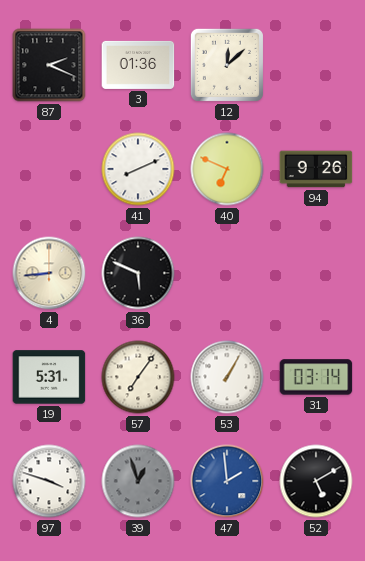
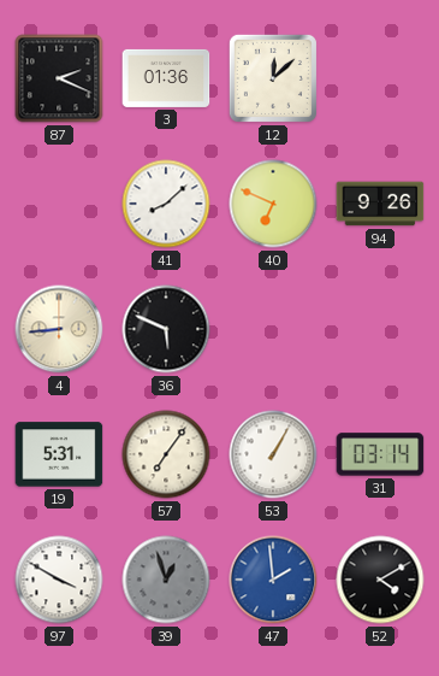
41: 8:11 -> 8:08
97: 3:48 -> 3:50
52: 5:10 -> 4:10
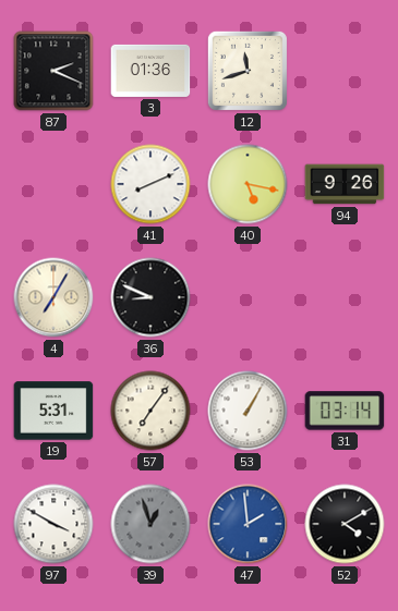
12: 12:08 -> 11:42
41: 8:08 -> 8:11
40: 6:49 -> 5:17
4: 8:44 -> 7:05
36: 5:49 -> 8:49
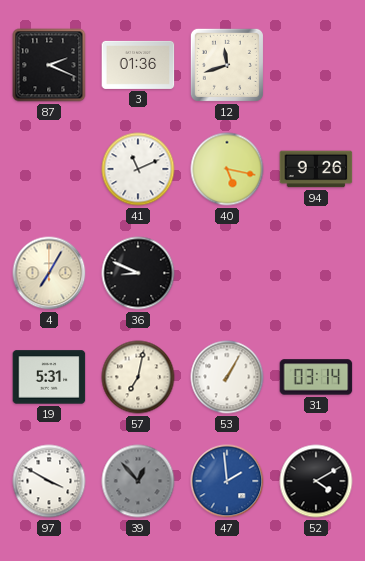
41: 8:11 -> 11:11
57: 7:06 -> 7:02
39: 12:57 -> 12:53
